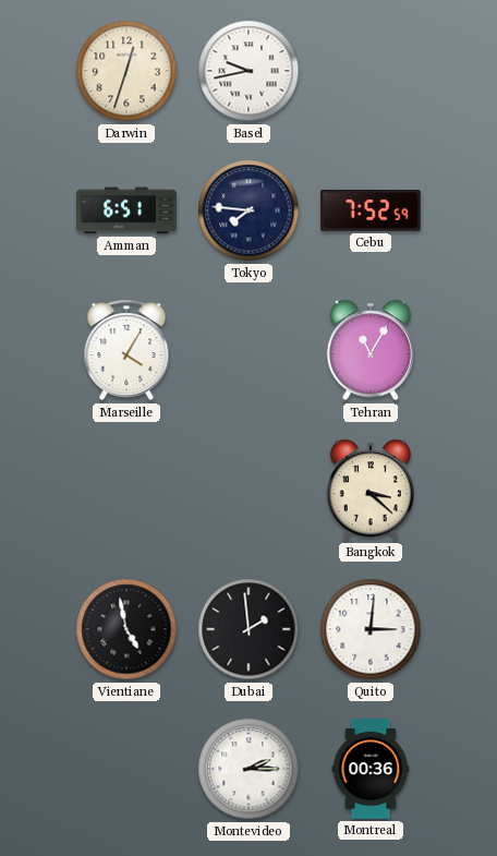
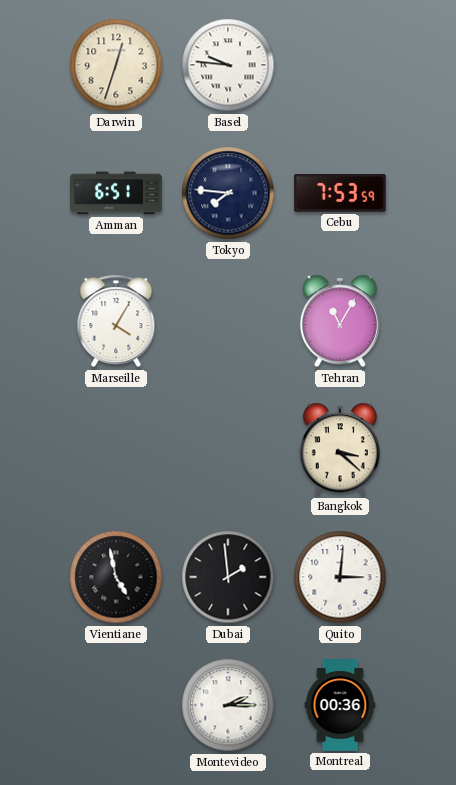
Basel: 9:43 -> 9:46
Cebu: 7:52 -> 7:53
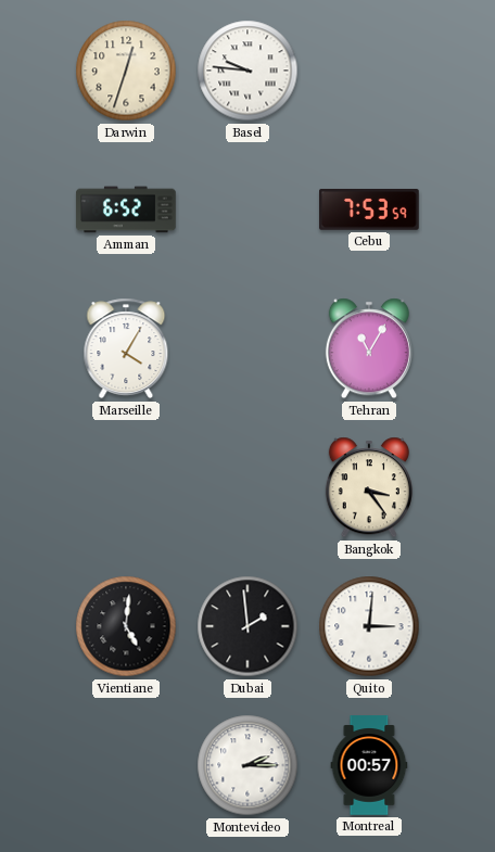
Amman: 6:51 -> 6:52
Tokyo: 7:46 -> none
Bangkok: 3:22 -> 3:24
Vientiane: 4:58 -> 5:01
Montreal: 00:36 -> 00:57
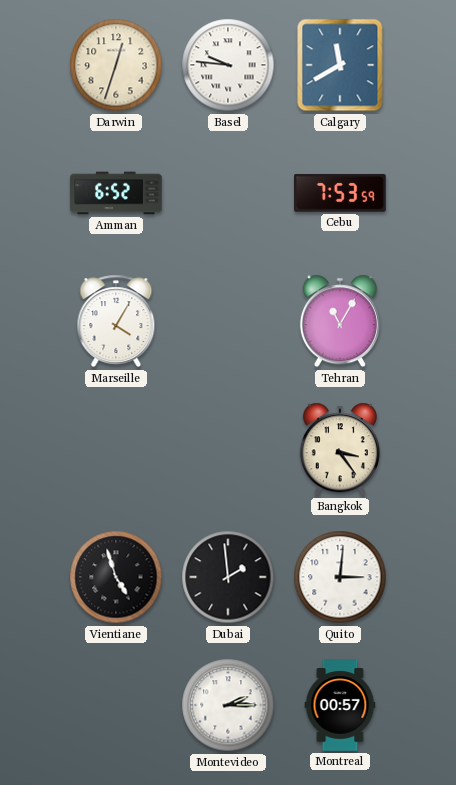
Calgary: none -> 11:40
Vientiane: 5:01 -> 4:57
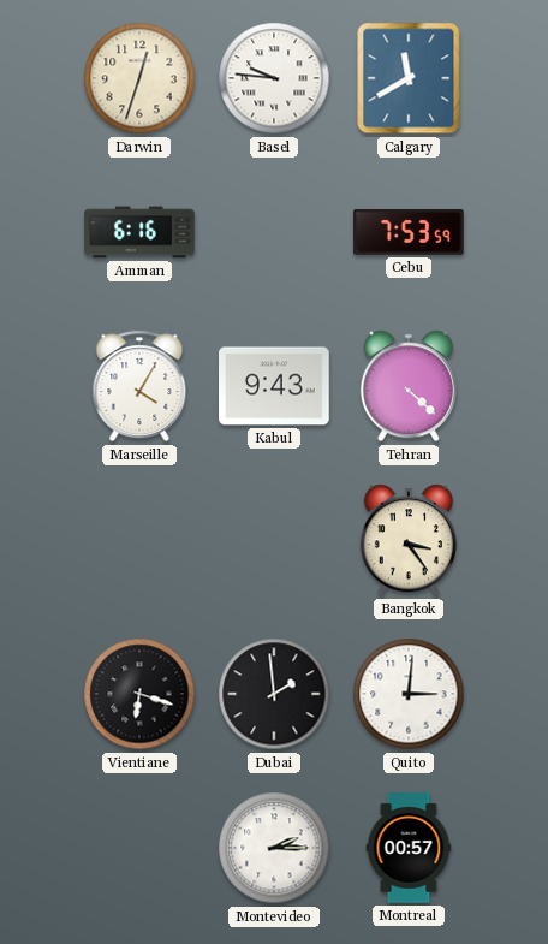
Amman: 6:52 -> 6:16
Kabul: none -> 9:43
Tehran: 11:05 -> 4:22
Vientiane: 4:57 -> 6:18
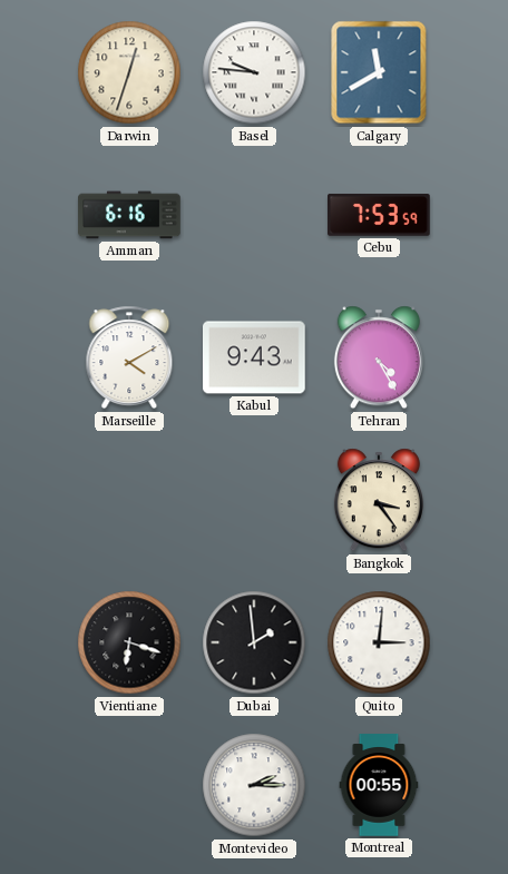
Marseille: 4:05 -> 4:10
Tehran: 4:22 -> 4:25
Montreal: 00:57 -> 00:55
